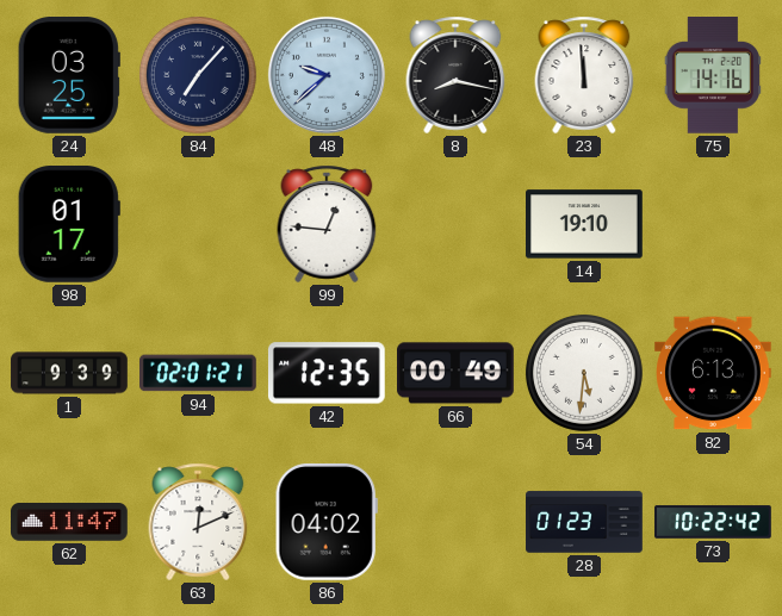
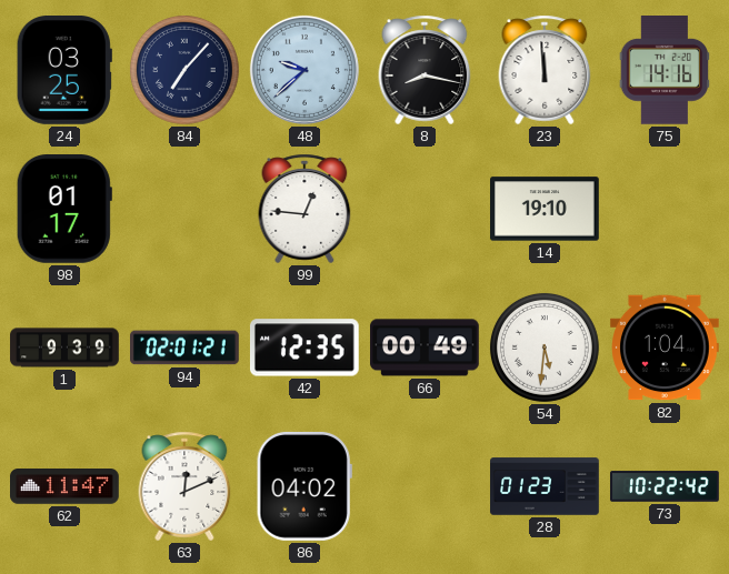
82: 6:13 -> 1:04
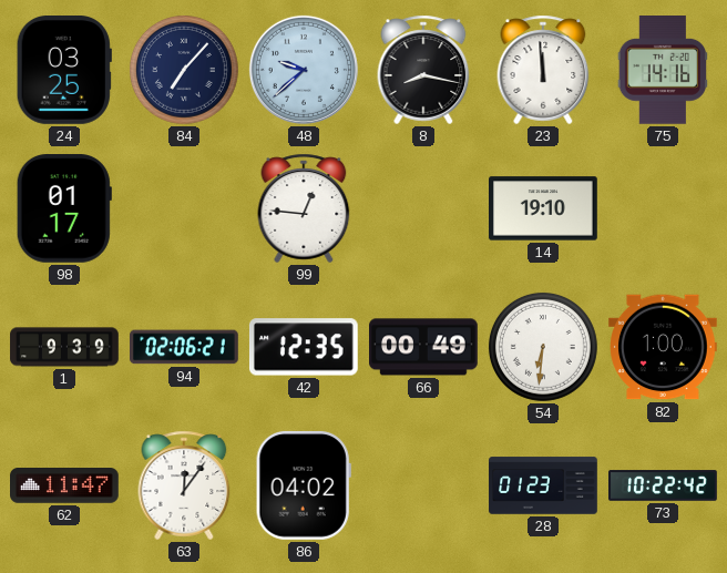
94: 02:01 -> 02:06
54: 5:31 -> 6:31
82: 1:04 -> 1:00
63: 12:11 -> 12:06
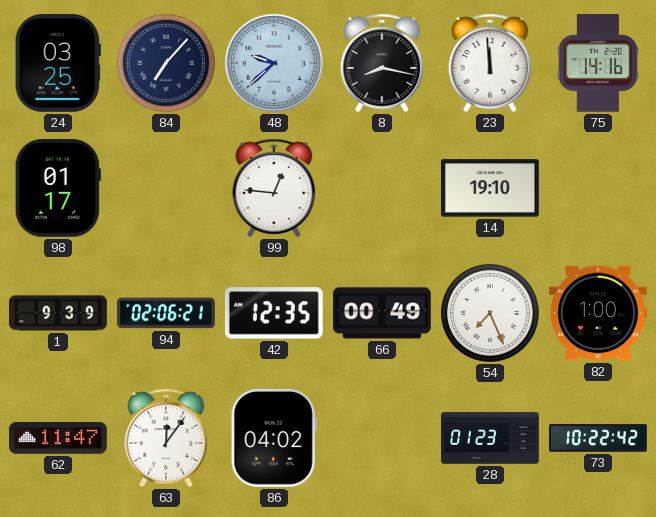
54: 6:31 -> 7:26
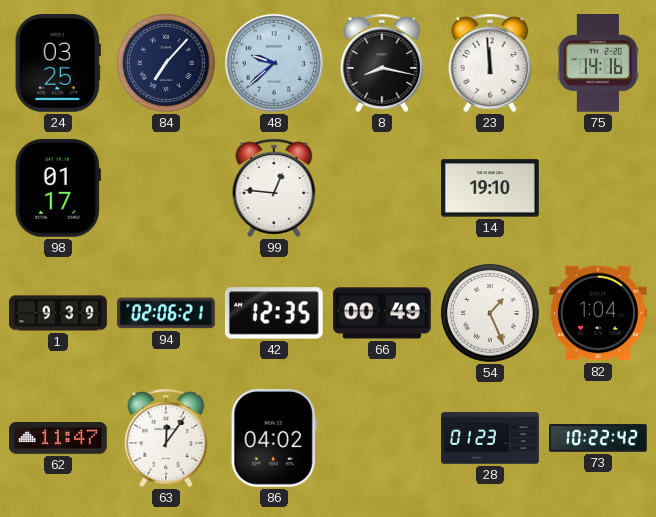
54: 7:26 -> 1:26
82: 1:00 -> 1:04
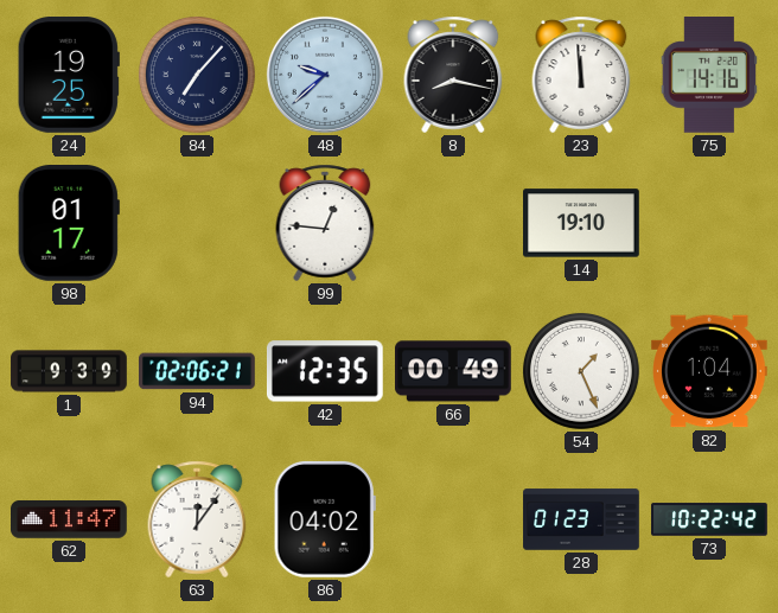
24: 03:25 -> 19:25
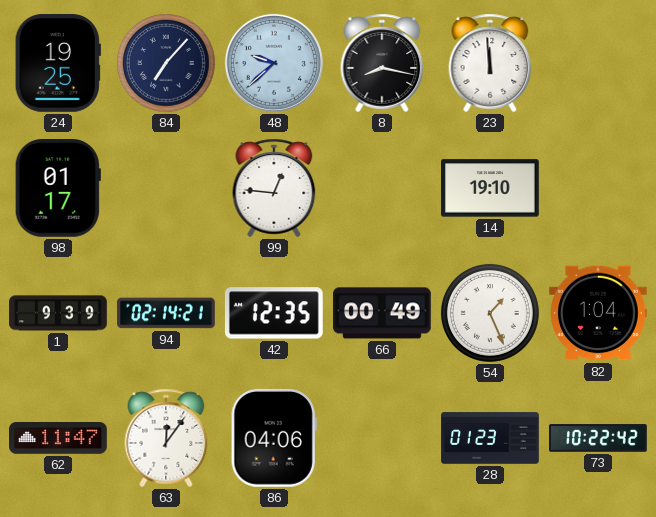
75: 14:16 -> none
94: 02:06 -> 02:14
86: 04:02 -> 04:06
